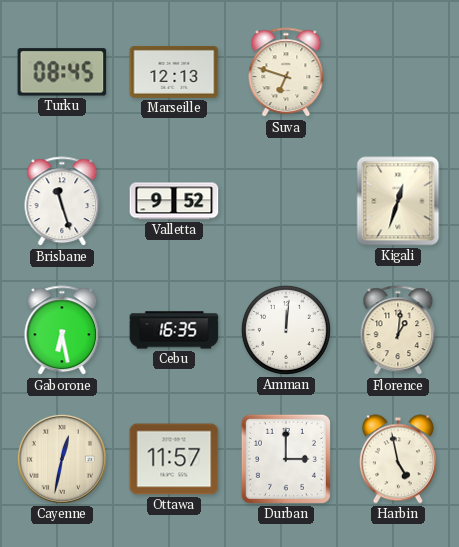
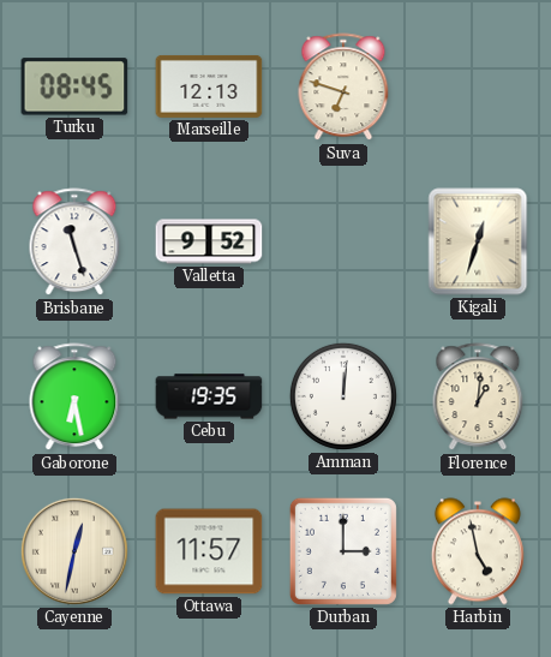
Cebu: 16:35 -> 19:35
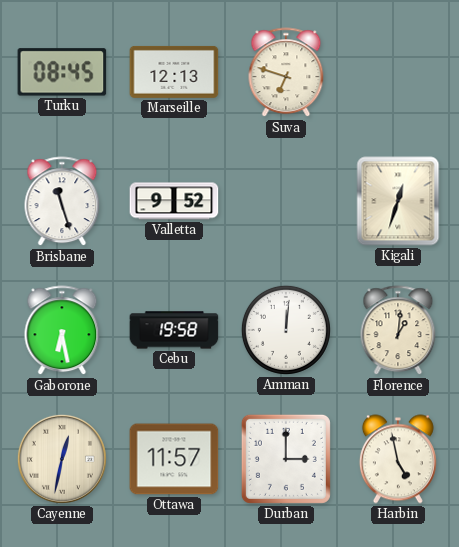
Cebu: 19:35 -> 19:58
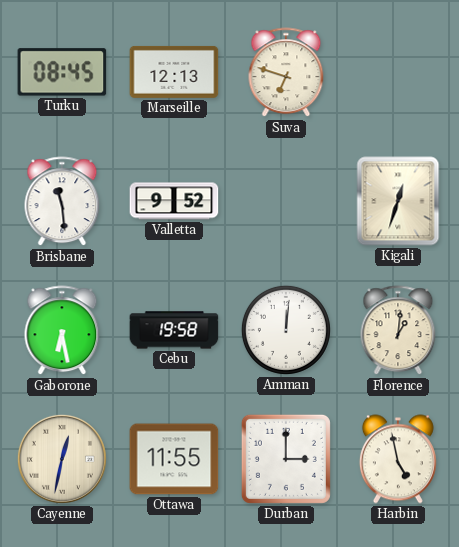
Brisbane: 11:27 -> 11:29
Ottawa: 11:57 -> 11:55
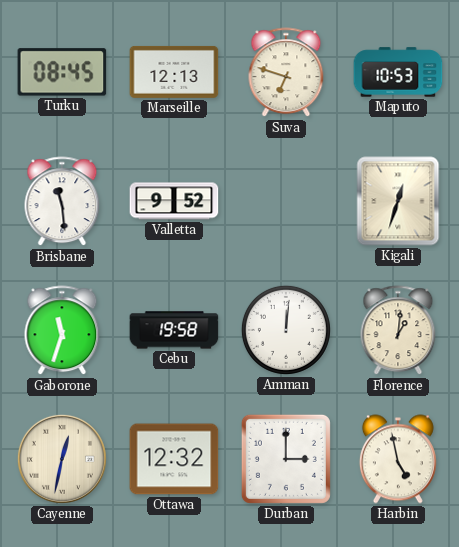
Maputo: none -> 10:53
Gaborone: 6:28 -> 11:33
Ottawa: 11:55 -> 12:32
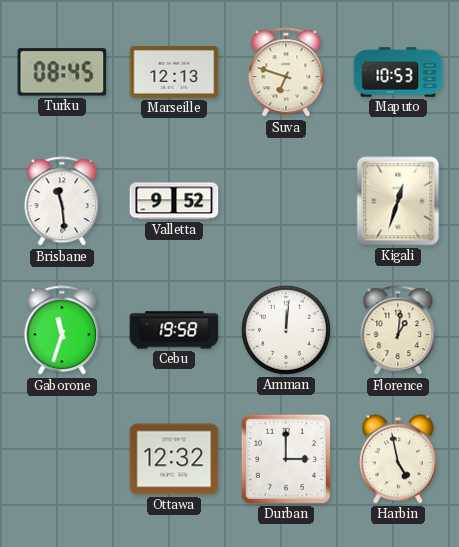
Cayenne: 12:32 -> none
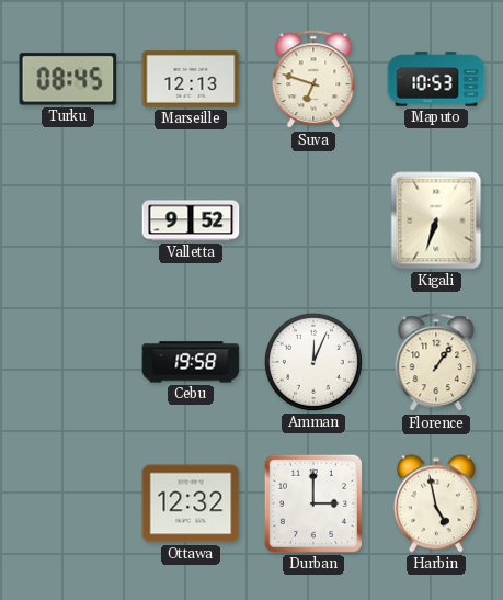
Brisbane: 11:29 -> none
Kigali: 12:33 -> 6:33
Gaborone: 11:33 -> none
Amman: 12:01 -> 12:04
Florence: 1:01 -> 1:06
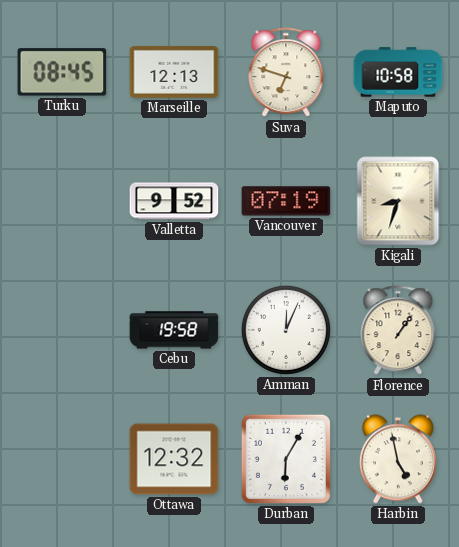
Maputo: 10:53 -> 10:58
Vancouver: none -> 07:19
Kigali: 6:33 -> 8:33
Durban: 3:00 -> 6:05
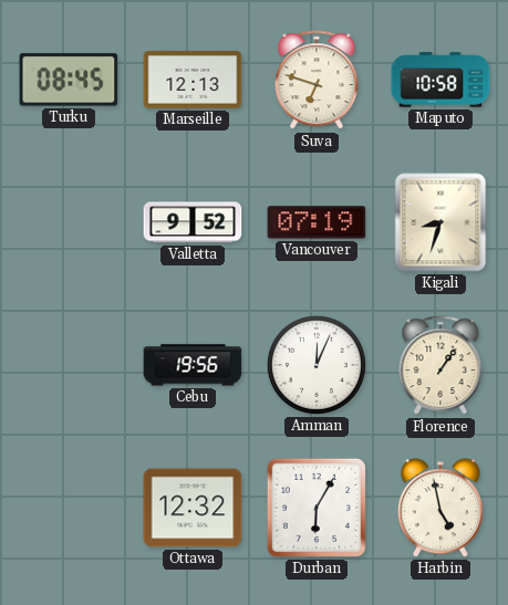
Cebu: 19:58 -> 19:56
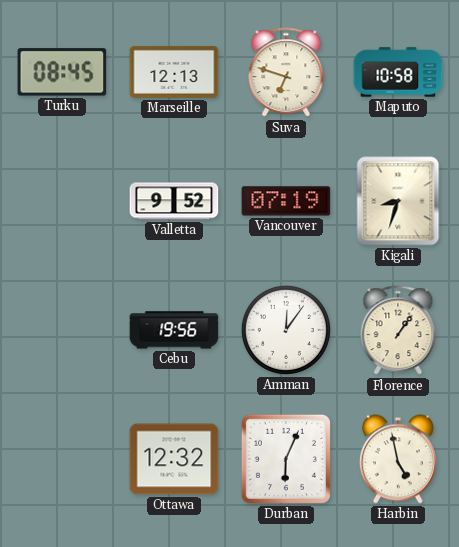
Amman: 12:04 -> 12:06
Durban: 6:05 -> 6:04
